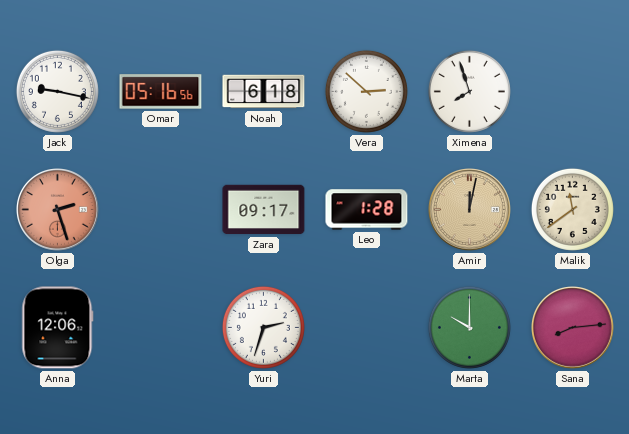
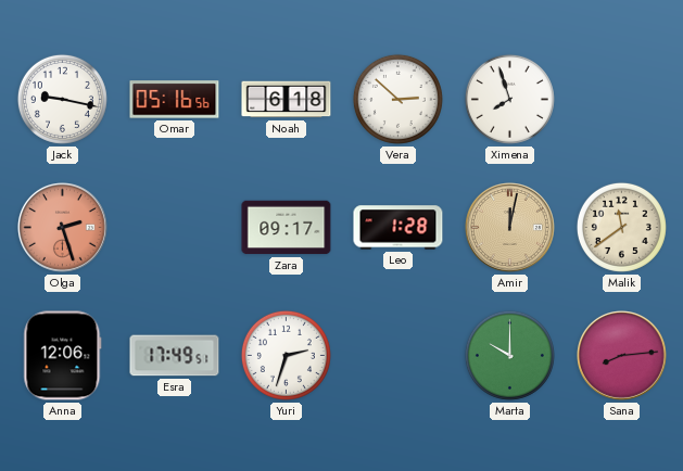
Esra: none -> 17:49
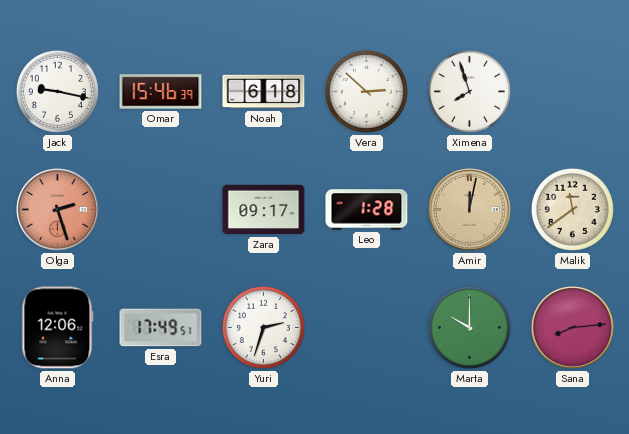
Omar: 05:16 -> 15:46
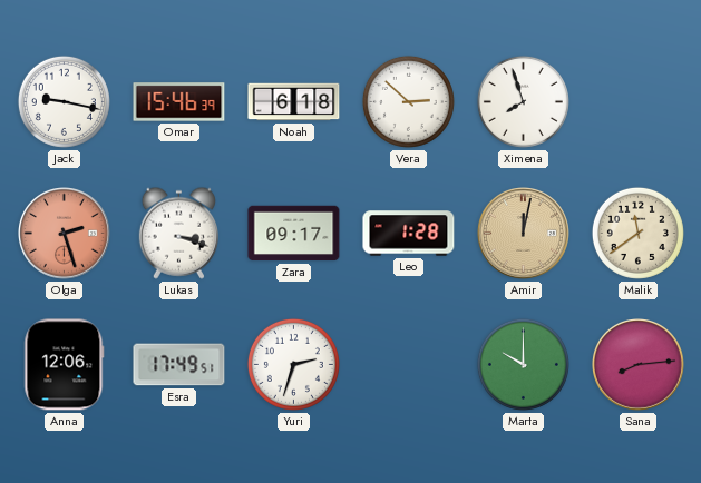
Lukas: none -> 3:18
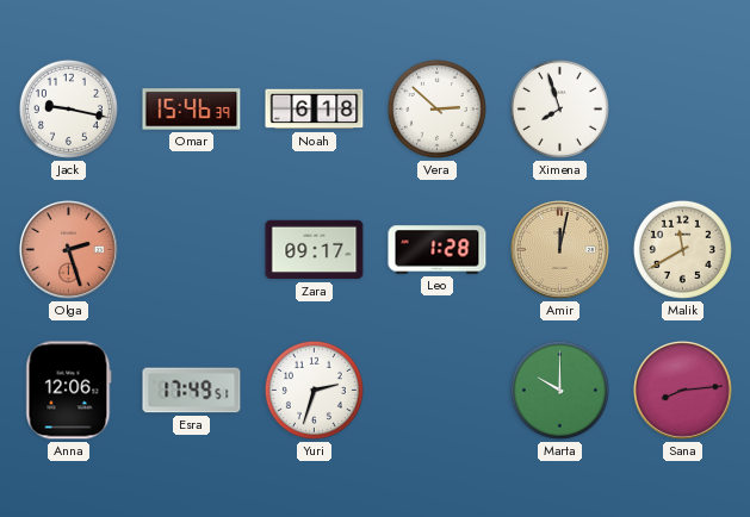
Lukas: 3:18 -> none
Malik: 11:39 -> 11:40
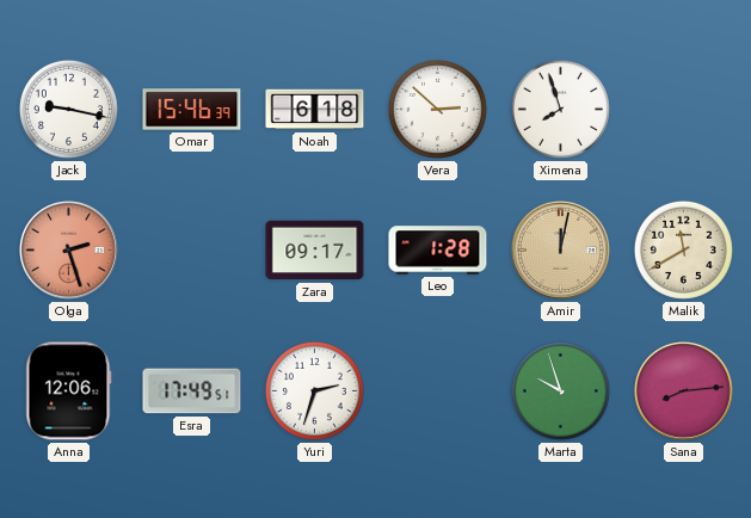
Marta: 10:00 -> 9:57
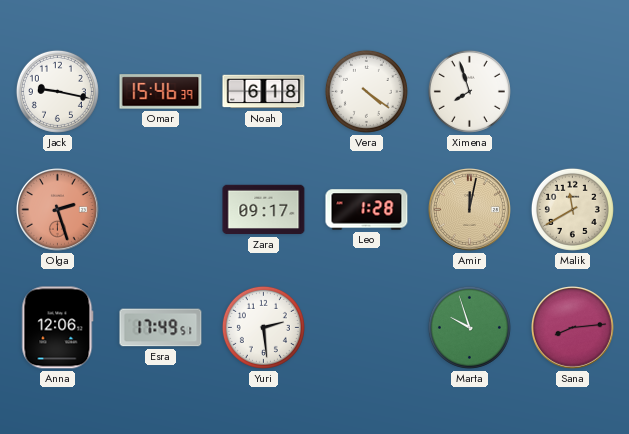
Vera: 2:52 -> 4:21
Yuri: 2:33 -> 2:29
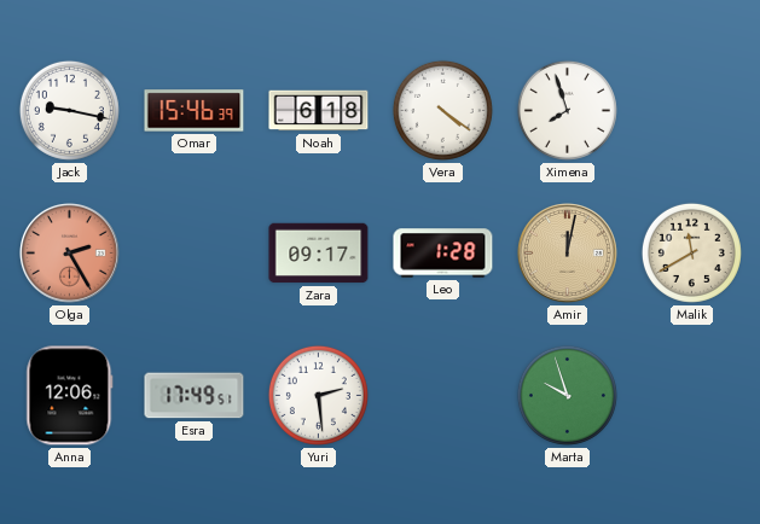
Olga: 2:27 -> 2:25
Sana: 8:14 -> none
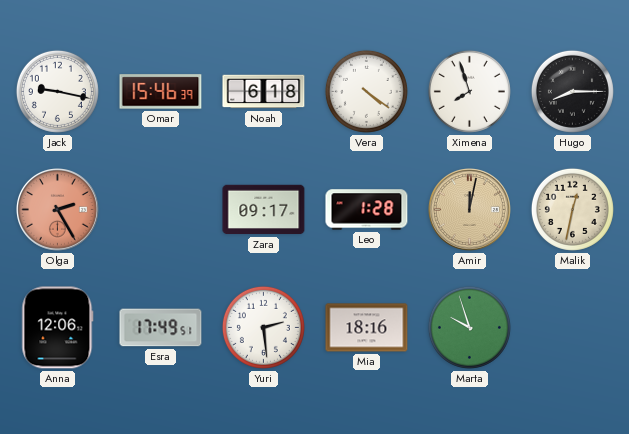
Hugo: none -> 8:15
Malik: 11:40 -> 12:32
Mia: none -> 18:16
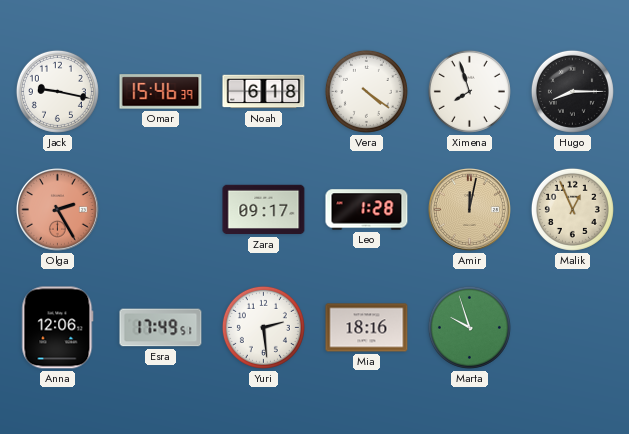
Malik: 12:32 -> 12:56
